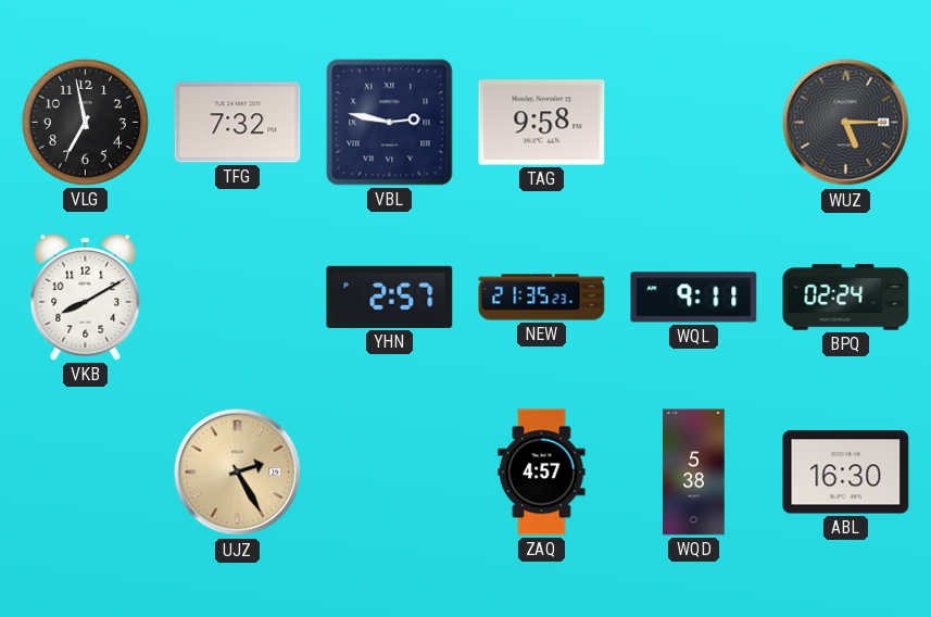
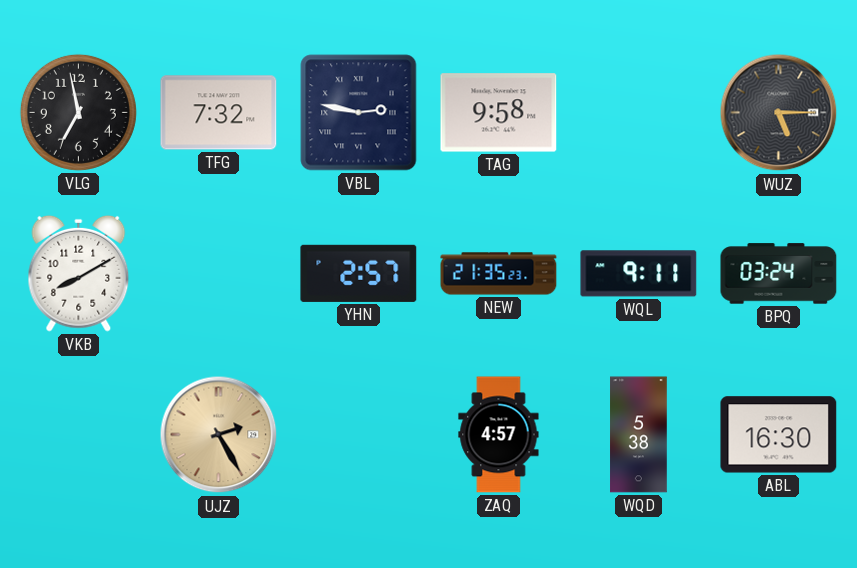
BPQ: 02:24 -> 03:24
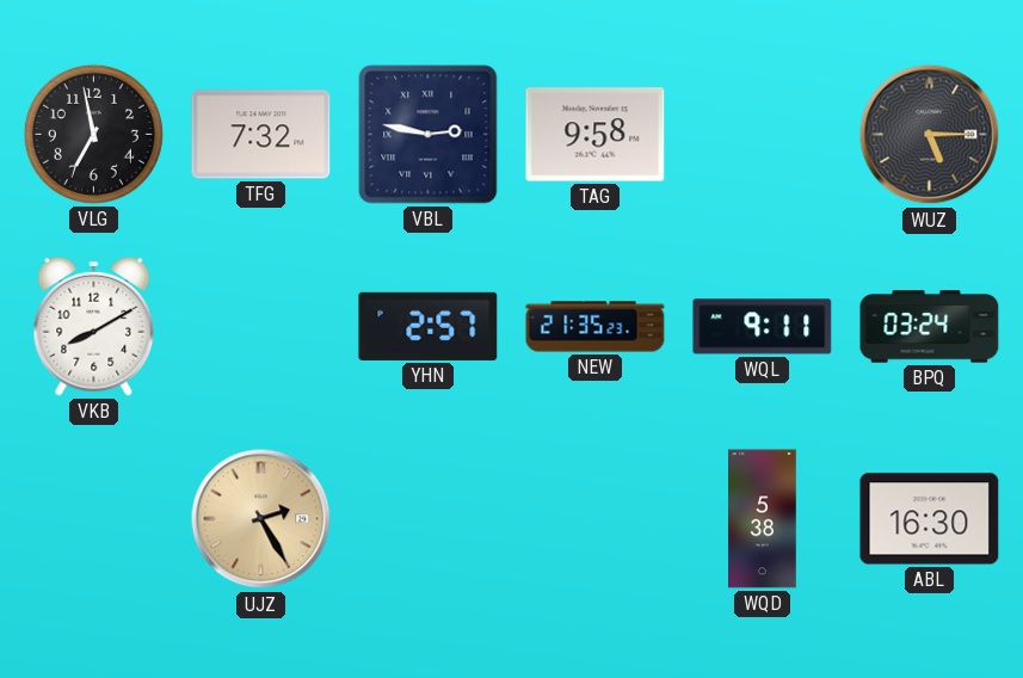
ZAQ: 4:57 -> none
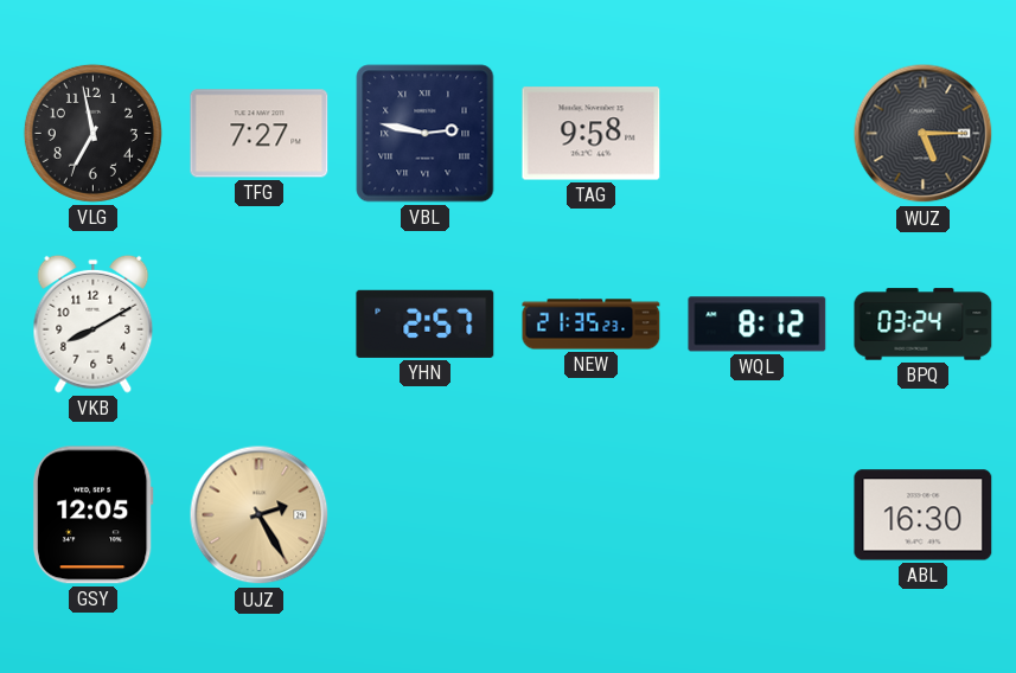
TFG: 7:32 -> 7:27
WQL: 9:11 -> 8:12
GSY: none -> 12:05
WQD: 5:38 -> none
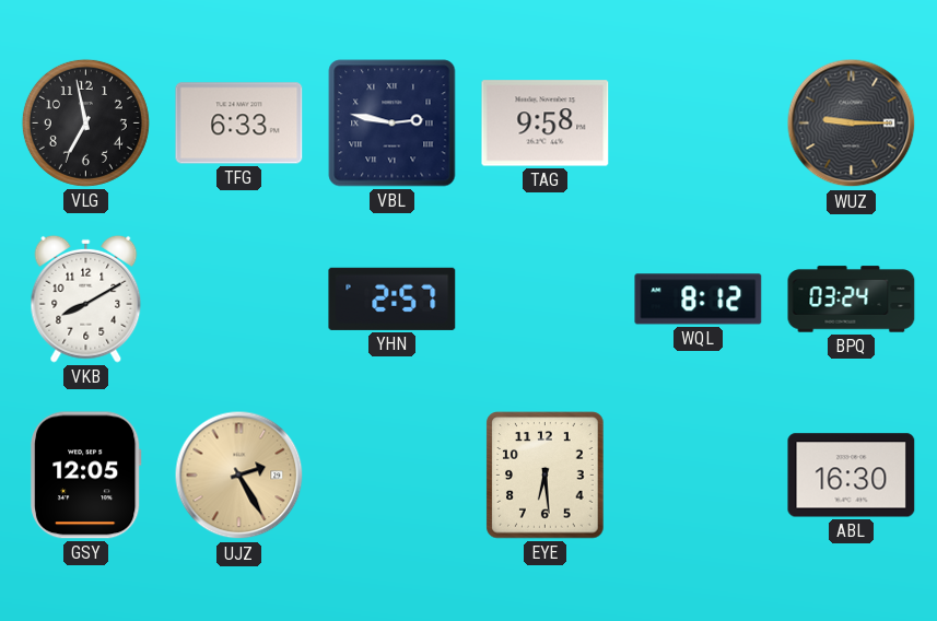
TFG: 7:27 -> 6:33
WUZ: 5:15 -> 9:15
NEW: 21:35 -> none
EYE: none -> 6:29
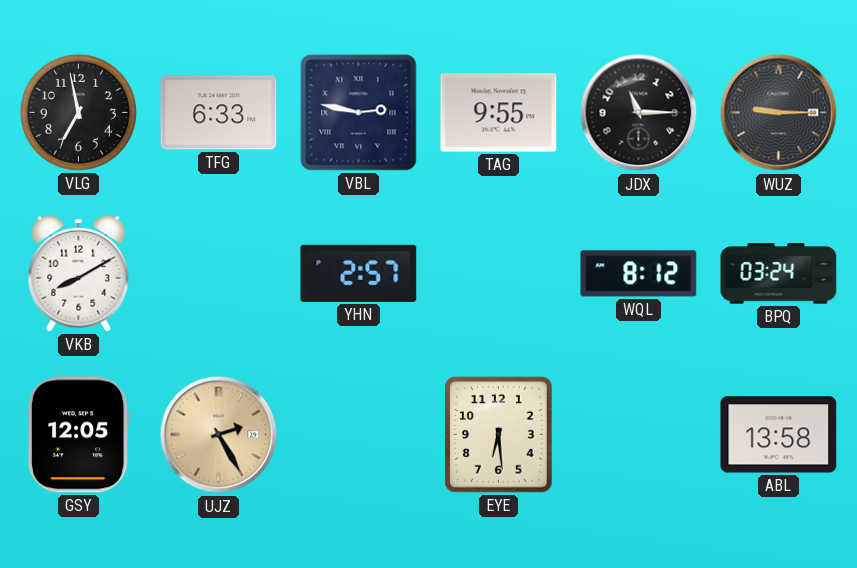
TAG: 9:58 -> 9:55
JDX: none -> 11:15
ABL: 16:30 -> 13:58
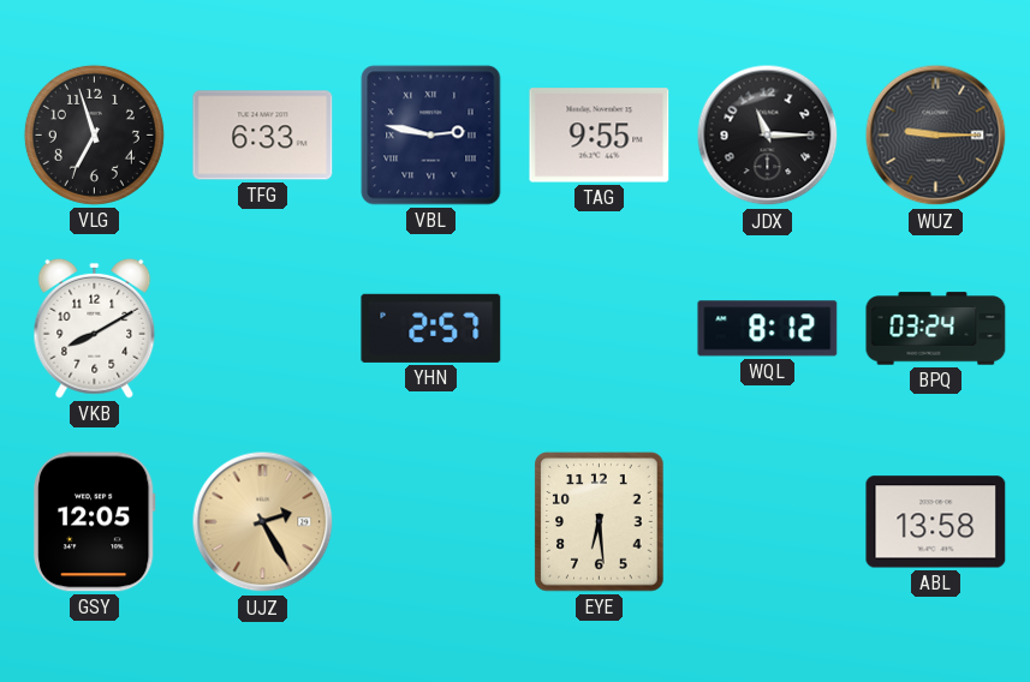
VLG: 6:58 -> 6:57
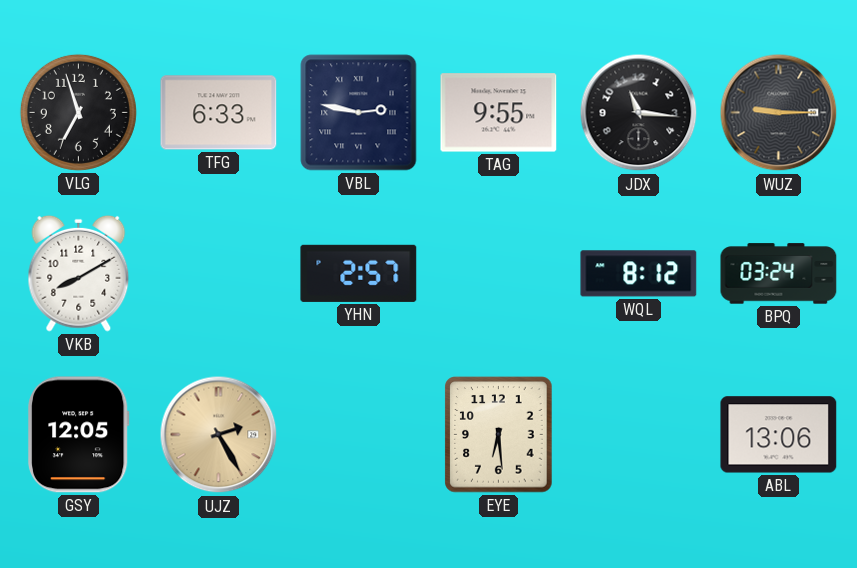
JDX: 11:15 -> 11:16
ABL: 13:58 -> 13:06
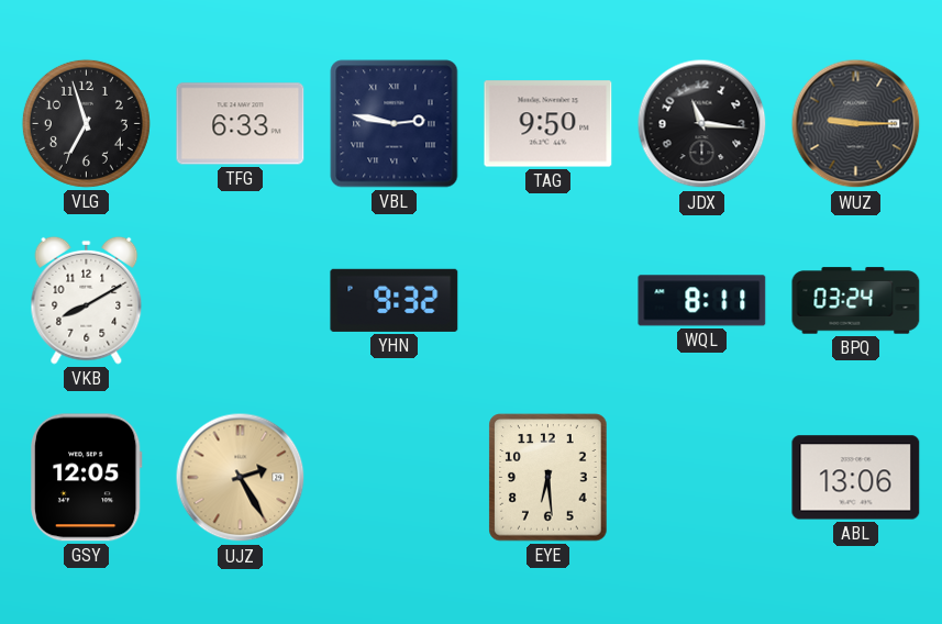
TAG: 9:55 -> 9:50
YHN: 2:57 -> 9:32
WQL: 8:12 -> 8:11
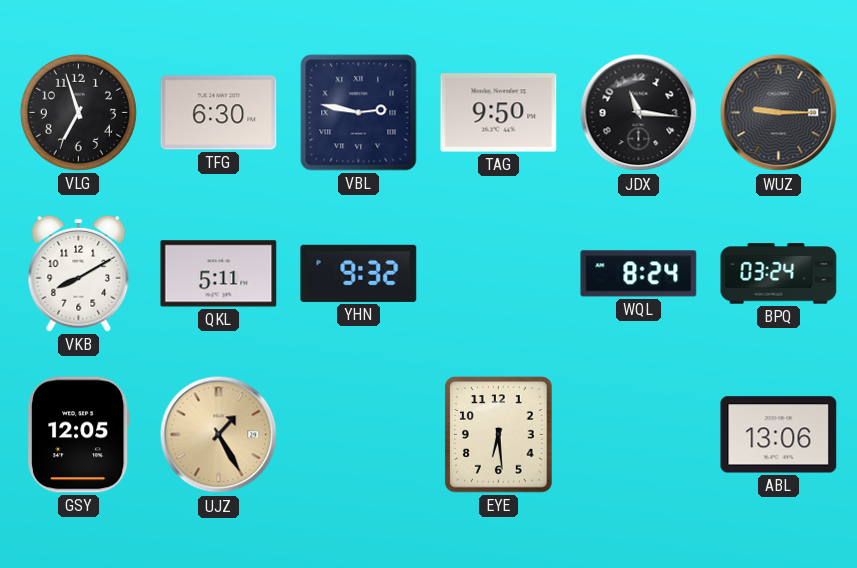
TFG: 6:33 -> 6:30
QKL: none -> 5:11
WQL: 8:11 -> 8:24
UJZ: 2:25 -> 1:25
